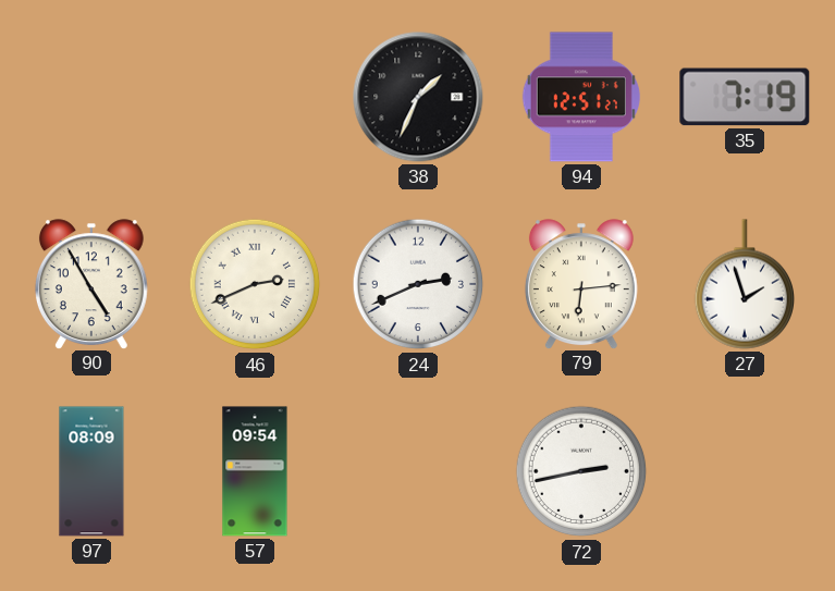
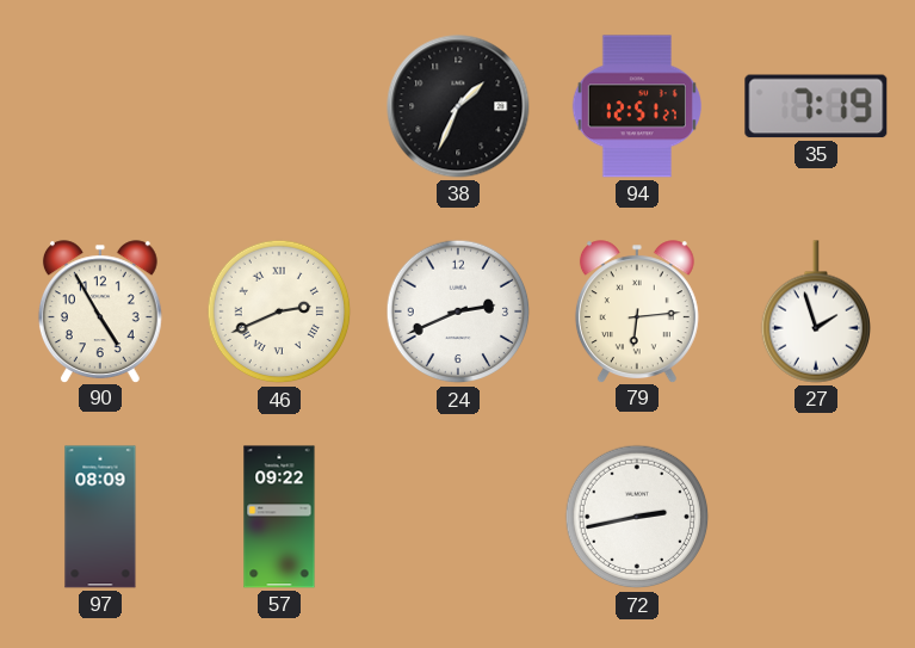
57: 09:54 -> 09:22
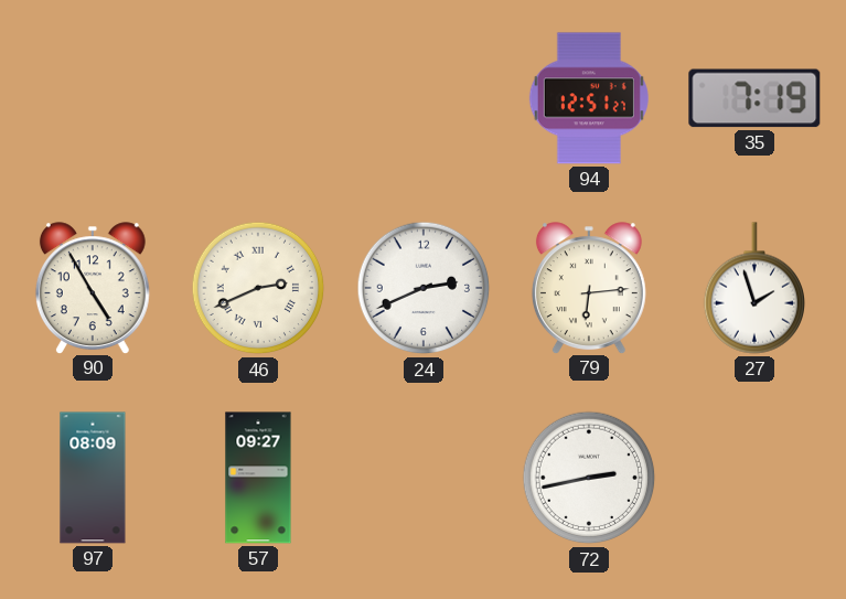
38: 1:34 -> none
57: 09:22 -> 09:27
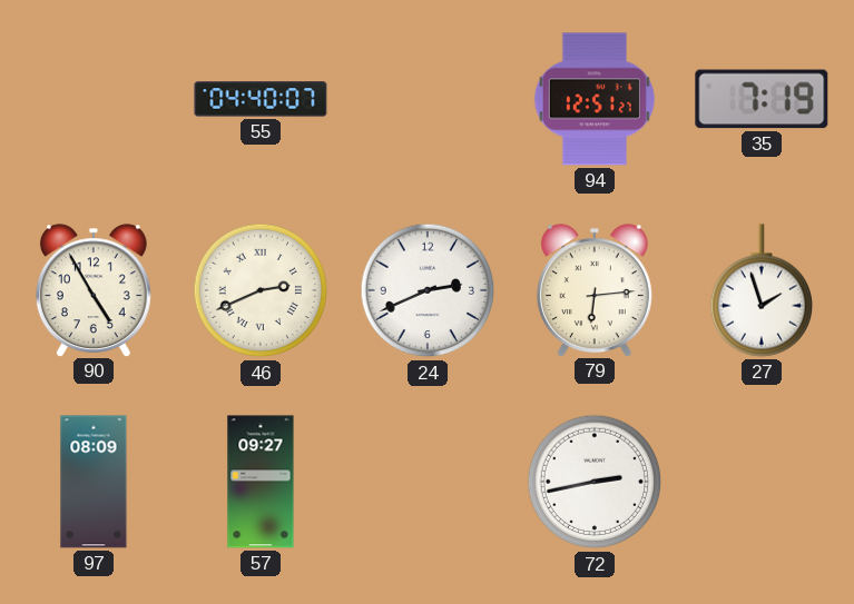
55: none -> 04:40
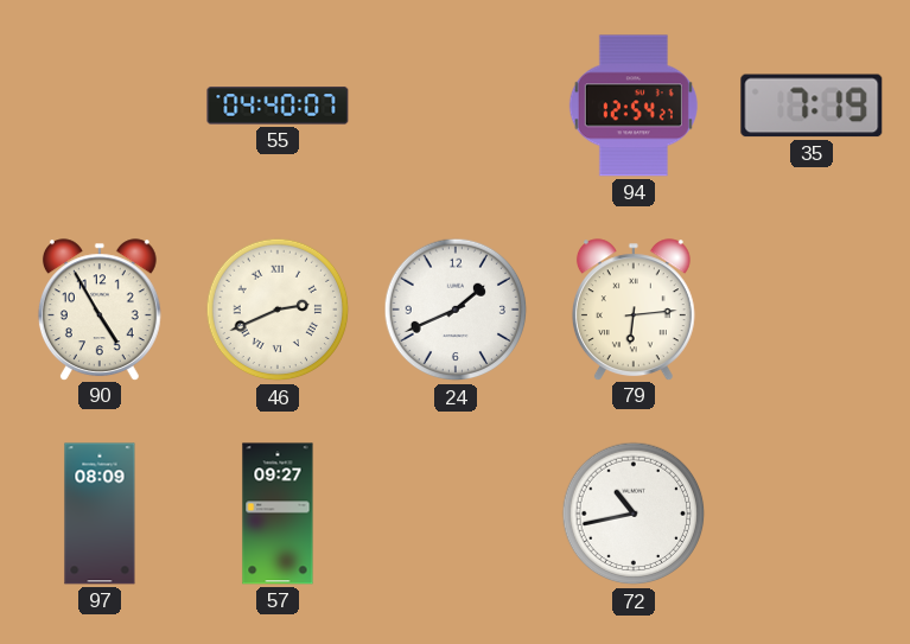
94: 12:51 -> 12:54
24: 2:41 -> 1:41
27: 1:57 -> none
72: 2:43 -> 10:43
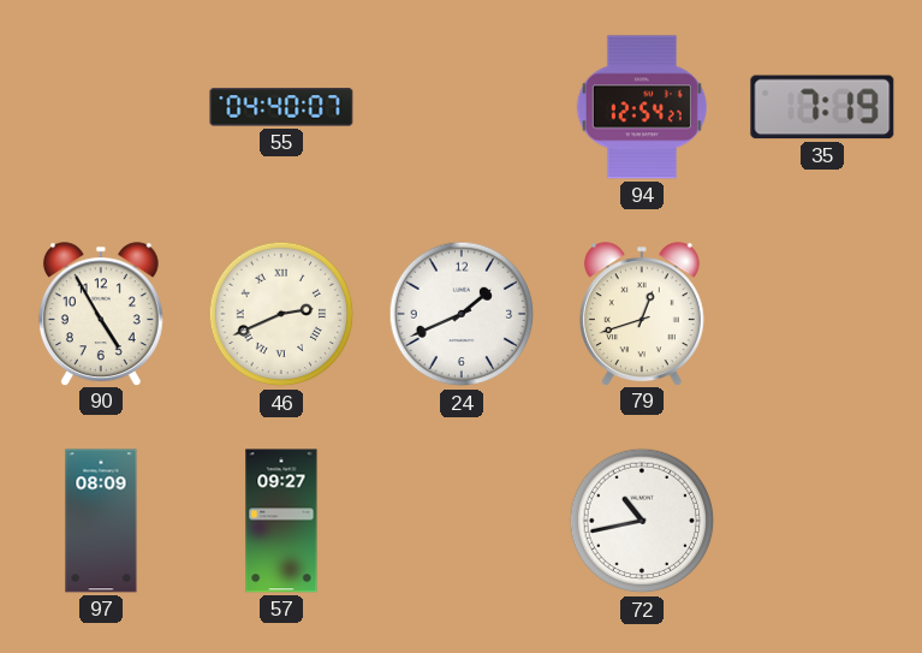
79: 6:14 -> 12:42
